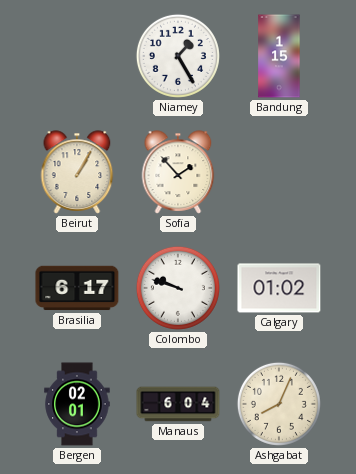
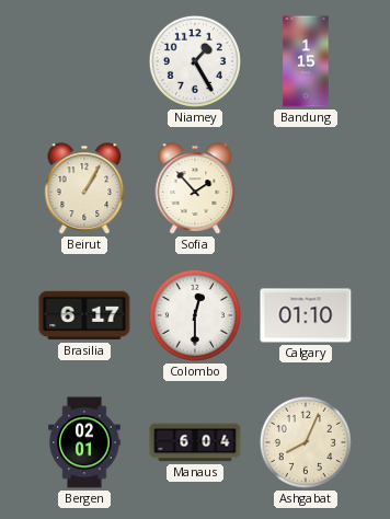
Colombo: 9:48 -> 12:30
Calgary: 01:02 -> 01:10
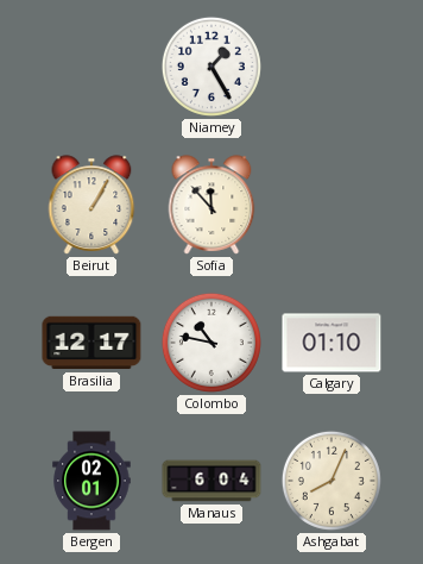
Bandung: 1:15 -> none
Sofia: 1:53 -> 11:53
Brasilia: 6:17 -> 12:17
Colombo: 12:30 -> 10:47
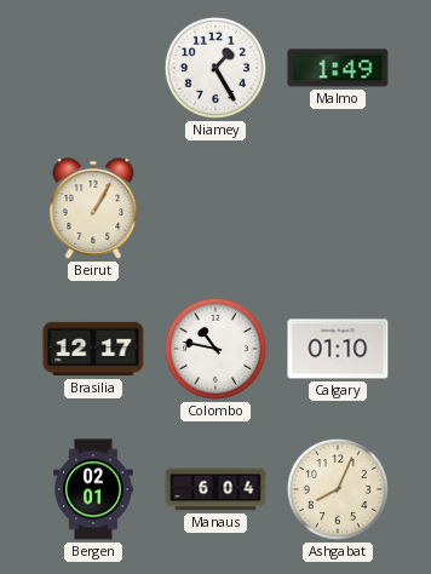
Malmo: none -> 1:49
Sofia: 11:53 -> none
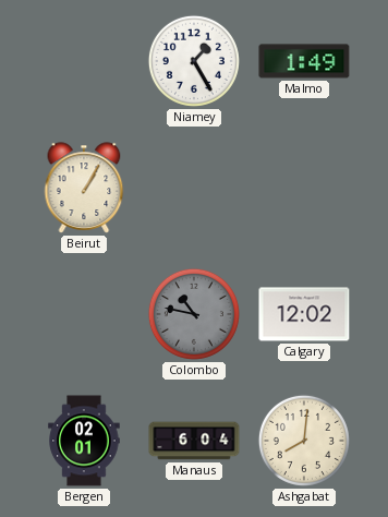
Brasilia: 12:17 -> none
Colombo dial: white -> grey
Calgary: 01:10 -> 12:02
Ashgabat: 8:04 -> 8:01
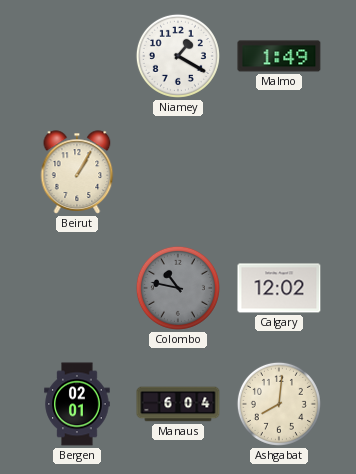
Niamey: 1:25 -> 1:20
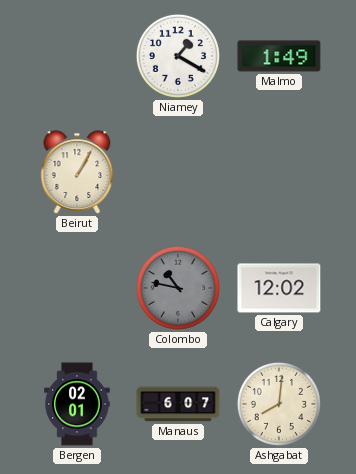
Manaus: 6:04 -> 6:07
